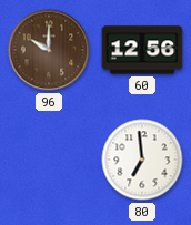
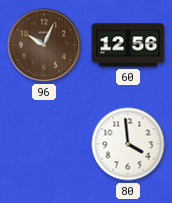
96: 10:00 -> 10:04
80: 6:59 -> 3:59
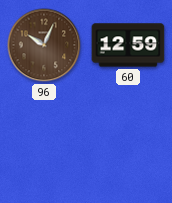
60: 12:56 -> 12:59
80: 3:59 -> none
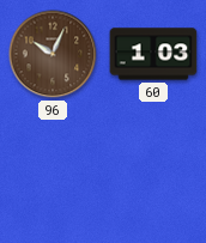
60: 12:59 -> 1:03
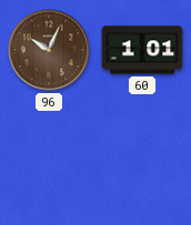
60: 1:03 -> 1:01
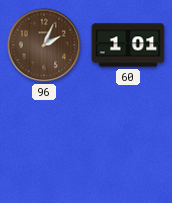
96: 10:04 -> 2:04
